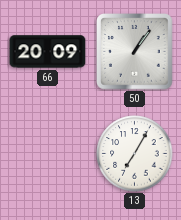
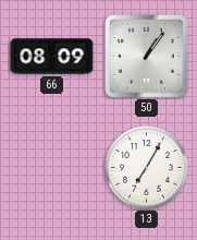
66: 20:09 -> 08:09
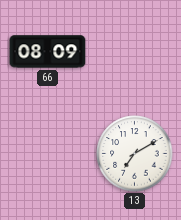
50: 1:06 -> none
13: 7:05 -> 7:10
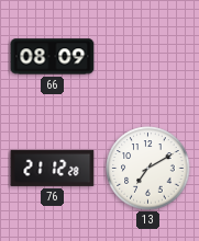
76: none -> 21:12
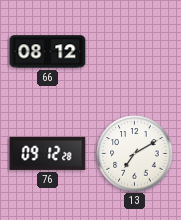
66: 08:09 -> 08:12
76: 21:12 -> 09:12
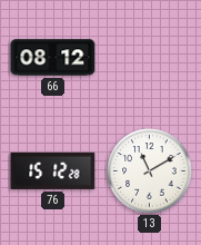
76: 09:12 -> 15:12
13: 7:10 -> 11:10
